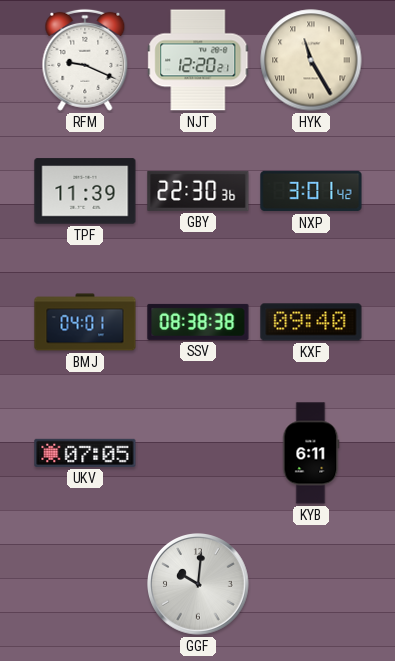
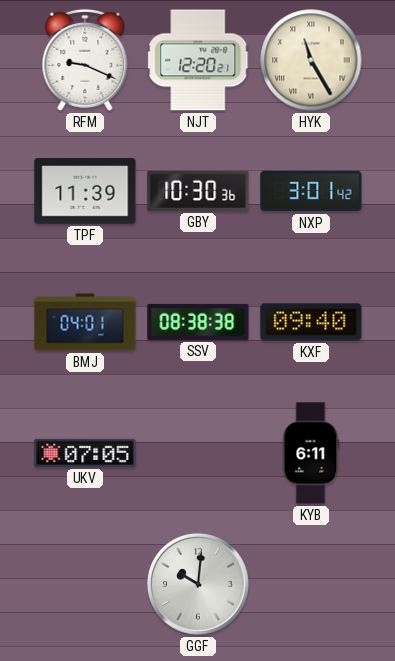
GBY: 22:30 -> 10:30
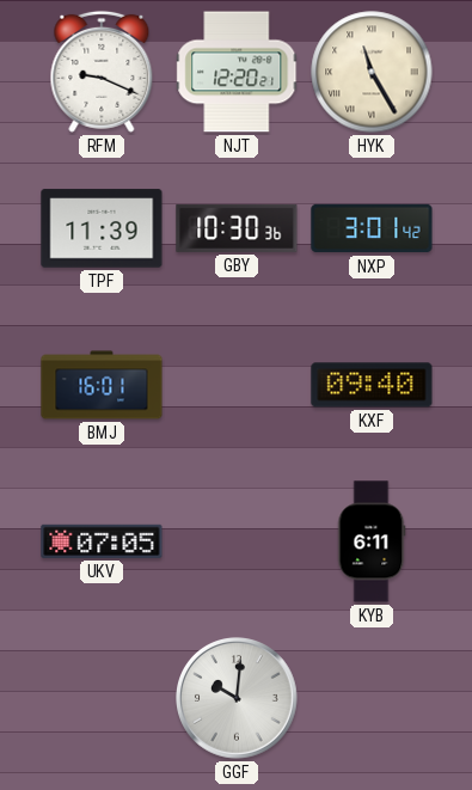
BMJ: 04:01 -> 16:01
SSV: 08:38 -> none
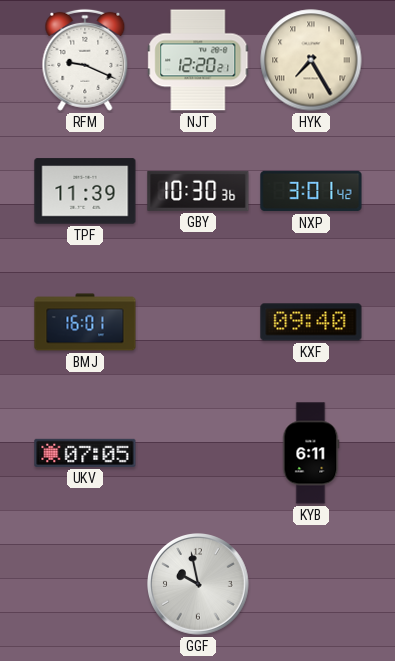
HYK: 11:25 -> 7:25
GGF: 10:01 -> 9:58
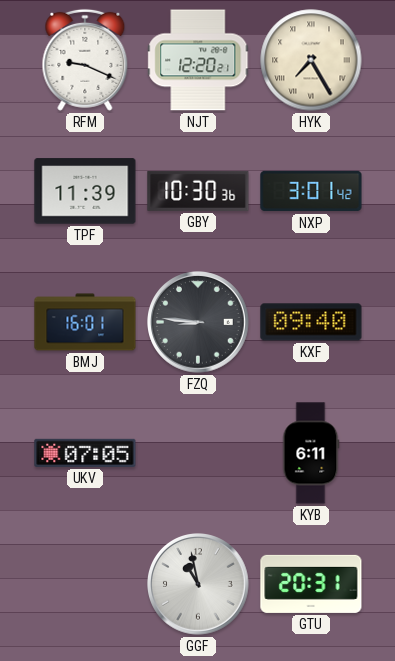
FZQ: none -> 8:46
GGF: 9:58 -> 10:58
GTU: none -> 20:31
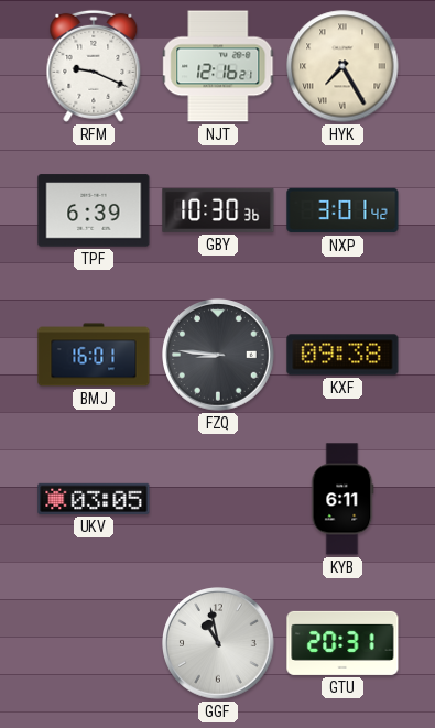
NJT: 12:20 -> 12:16
TPF: 11:39 -> 6:39
KXF: 09:40 -> 09:38
UKV: 07:05 -> 03:05
